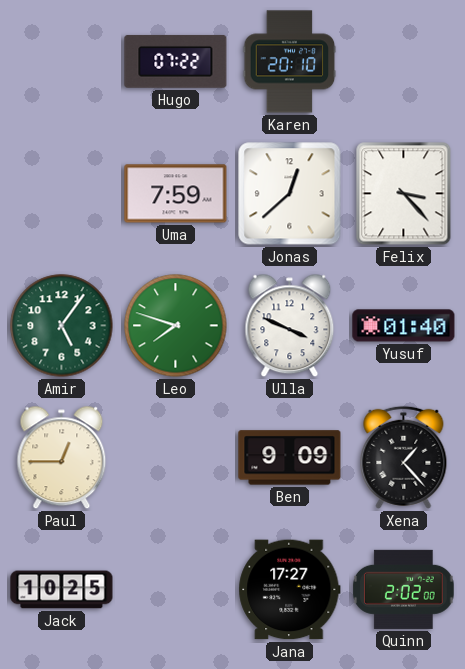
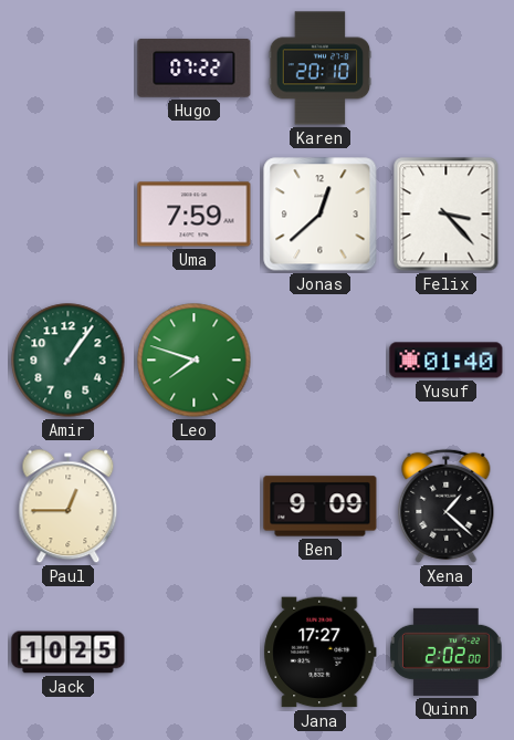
Amir: 5:06 -> 1:06
Ulla: 3:49 -> none
Xena: 1:23 -> 1:22
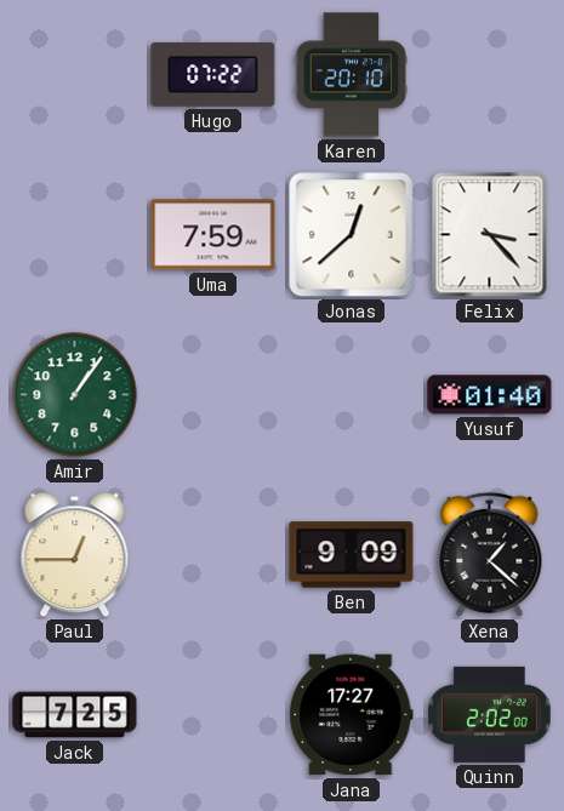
Leo: 7:48 -> none
Jack: 10:25 -> 7:25
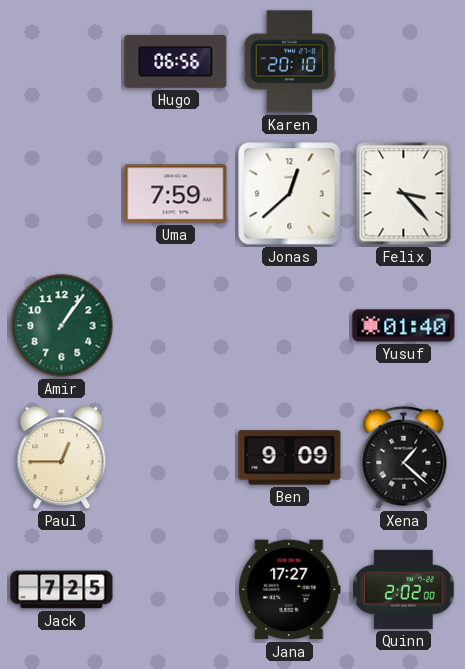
Hugo: 07:22 -> 06:56
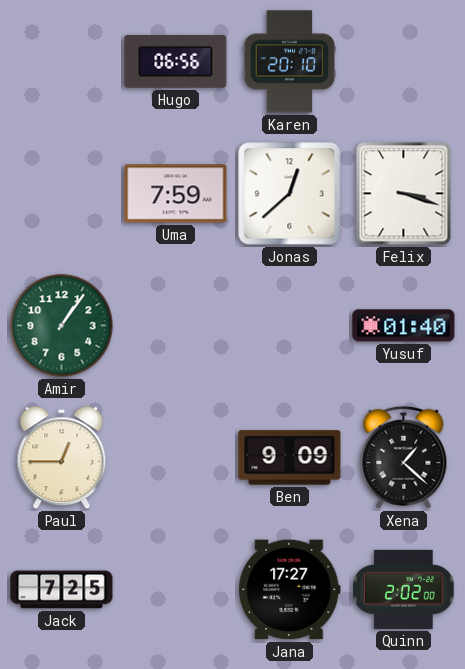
Felix: 3:23 -> 3:18
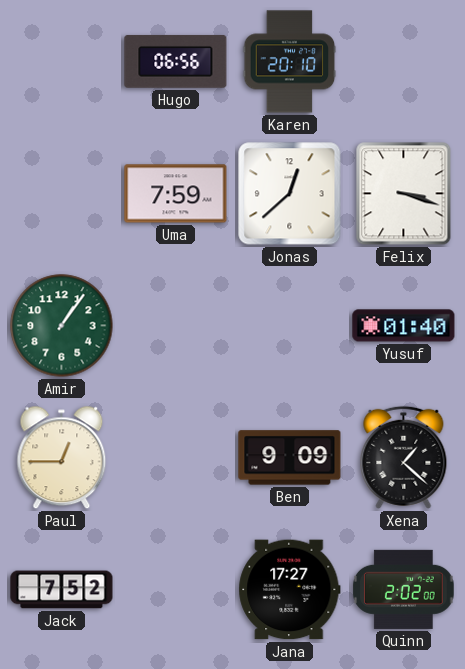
Jack: 7:25 -> 7:52
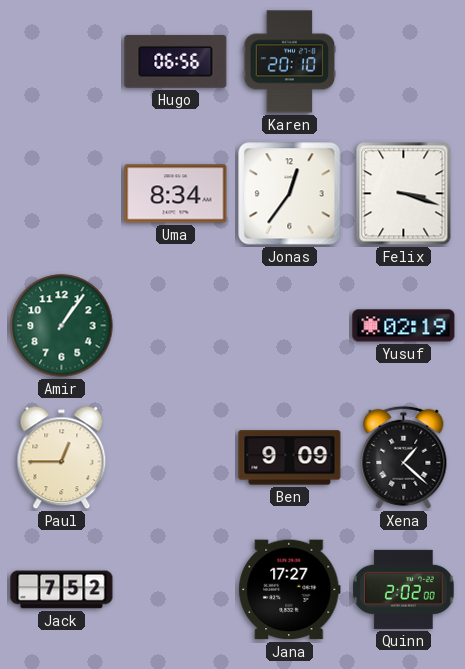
Uma: 7:59 -> 8:34
Jonas: 12:38 -> 12:36
Yusuf: 01:40 -> 02:19
